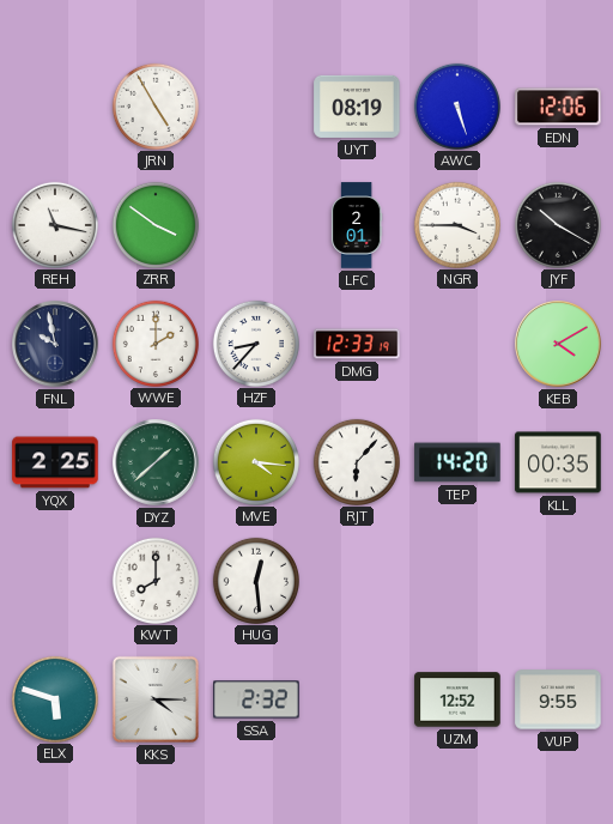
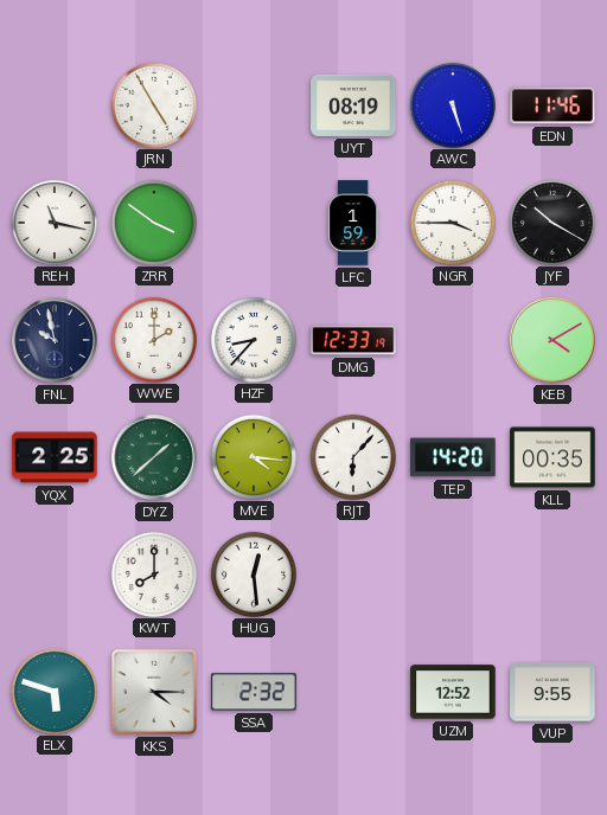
EDN: 12:06 -> 11:46
LFC: 2:01 -> 1:59
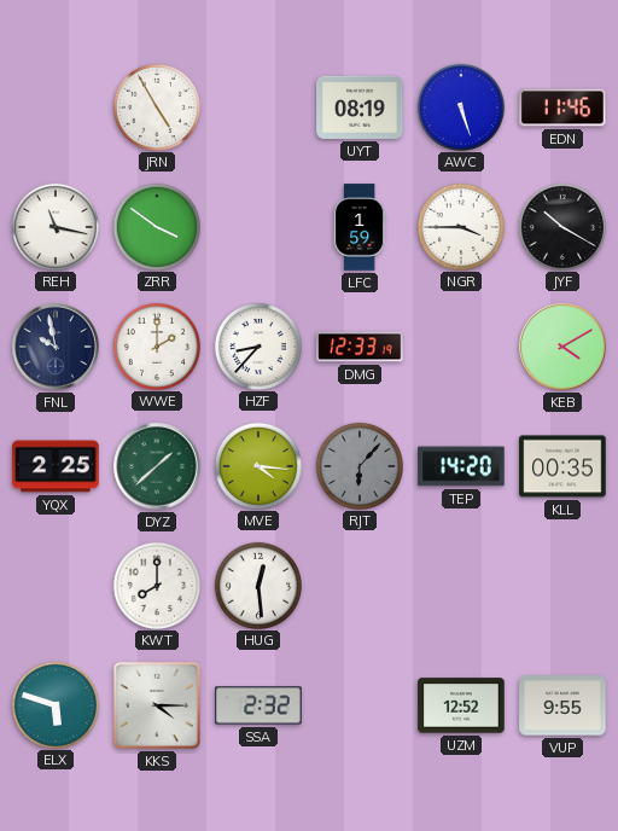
RJT dial: white -> grey
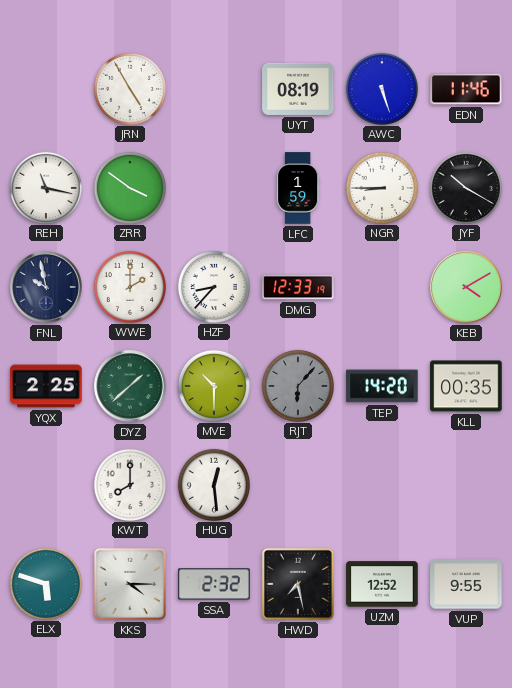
NGR: 3:45 -> 8:45
MVE: 4:16 -> 10:30
HWD: none -> 7:28
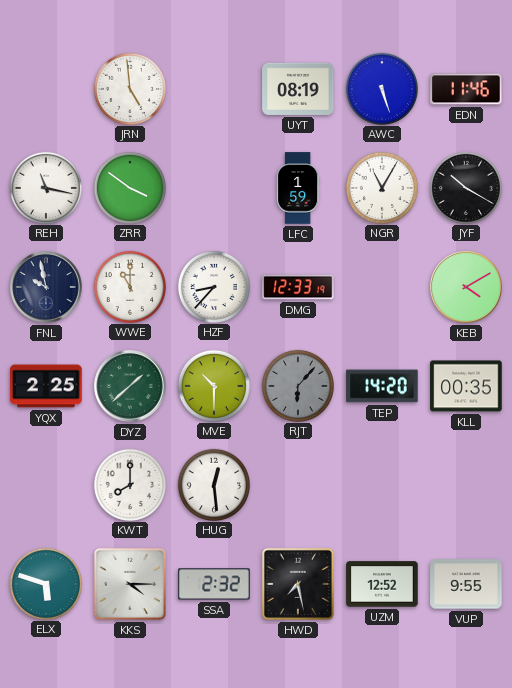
JRN: 4:55 -> 4:59
NGR: 8:45 -> 11:05
WWE: 2:00 -> 11:00
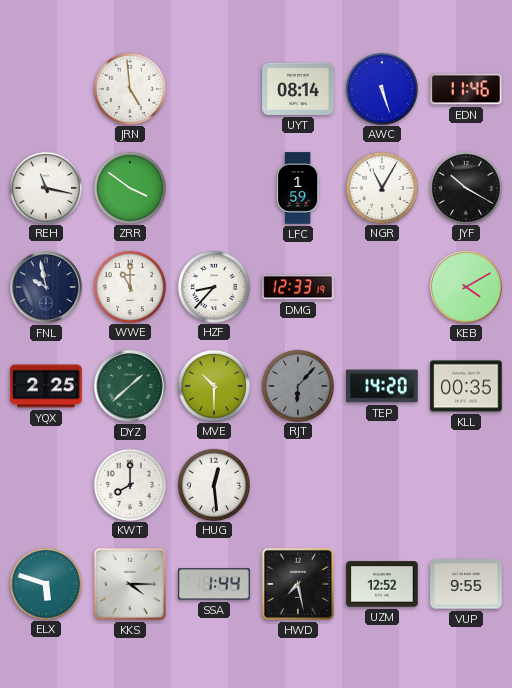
UYT: 08:19 -> 08:14
SSA: 2:32 -> 1:44
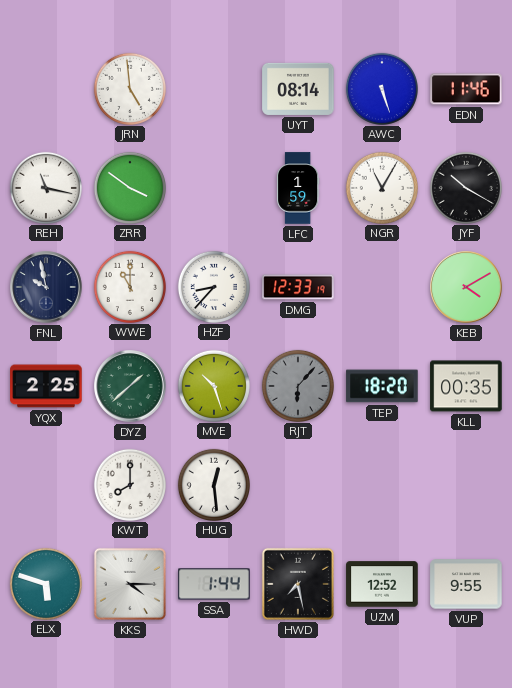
MVE: 10:30 -> 10:27
TEP: 14:20 -> 18:20
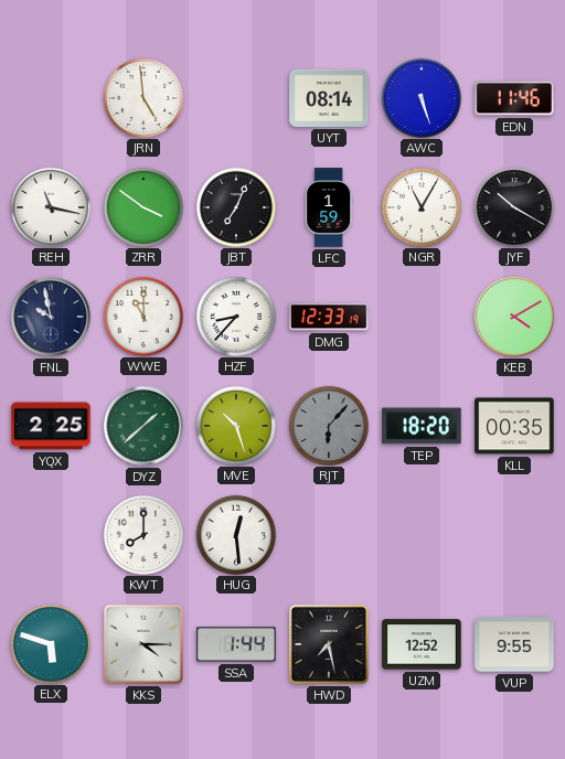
JBT: none -> 7:04
